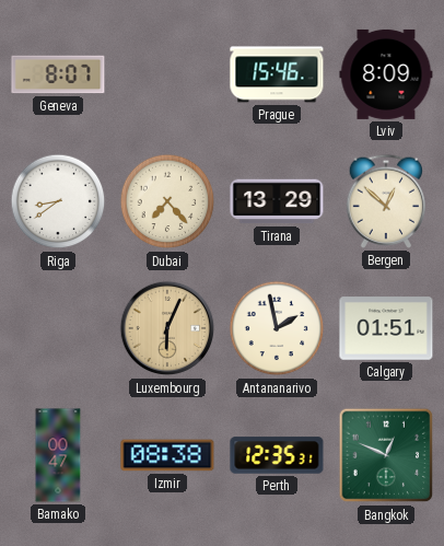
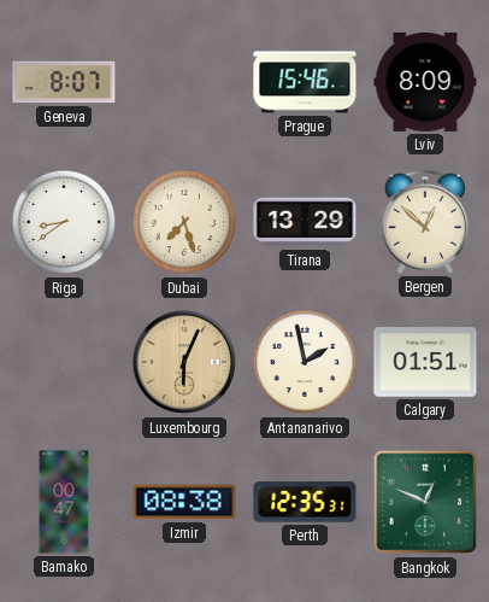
Dubai: 7:23 -> 7:27
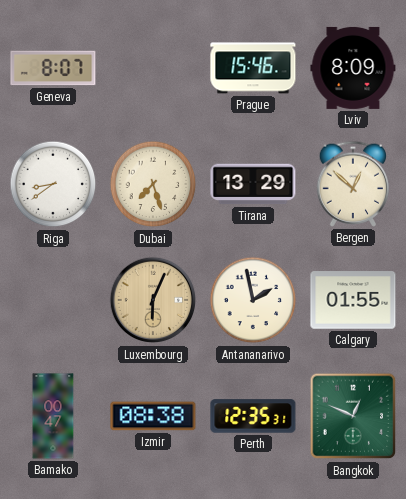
Calgary: 01:51 -> 01:55
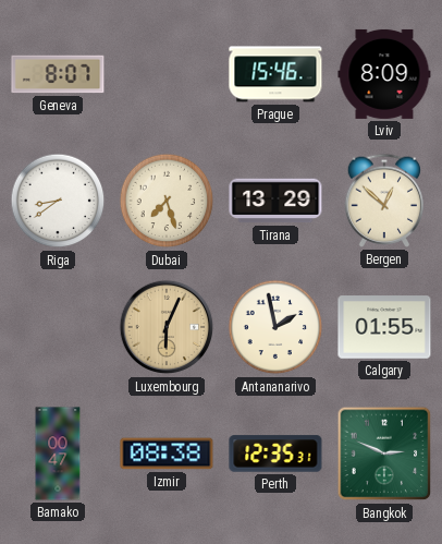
Bangkok: 12:49 -> 2:49
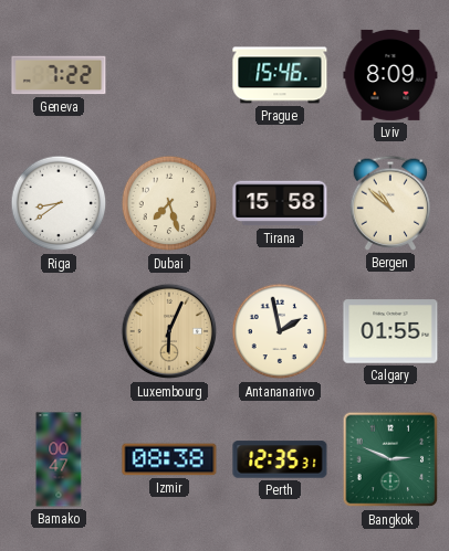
Geneva: 8:07 -> 7:22
Tirana: 13:29 -> 15:58
Bergen: 12:52 -> 10:52
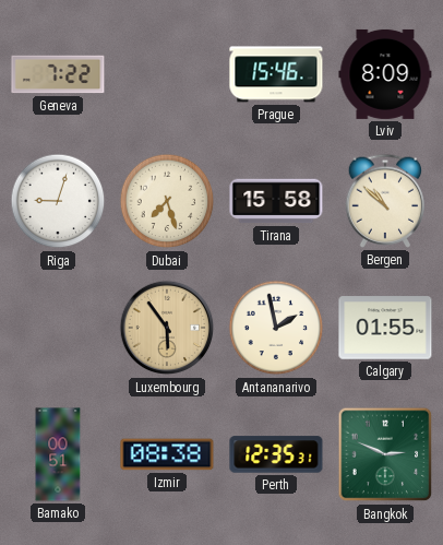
Riga: 8:39 -> 9:03
Luxembourg: 6:04 -> 5:54
Bamako: 00:47 -> 00:51
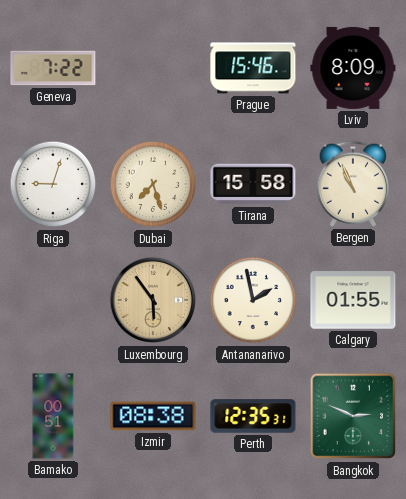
Bergen: 10:52 -> 10:56
